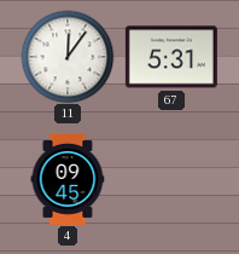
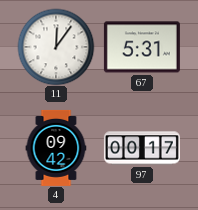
4: 09:45 -> 09:42
97: none -> 00:17
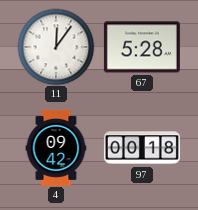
67: 5:31 -> 5:28
97: 00:17 -> 00:18
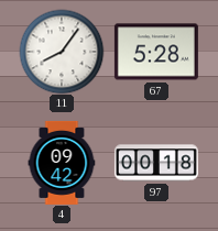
11: 12:06 -> 8:06
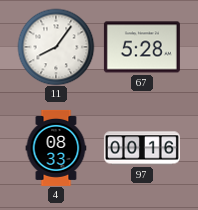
4: 09:42 -> 08:33
97: 00:18 -> 00:16
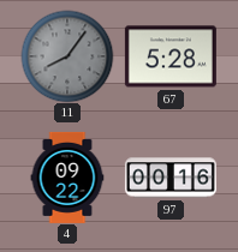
11 dial: white -> grey
4: 08:33 -> 09:22
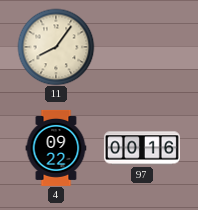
11 dial: grey -> cream
67: 5:28 -> none
